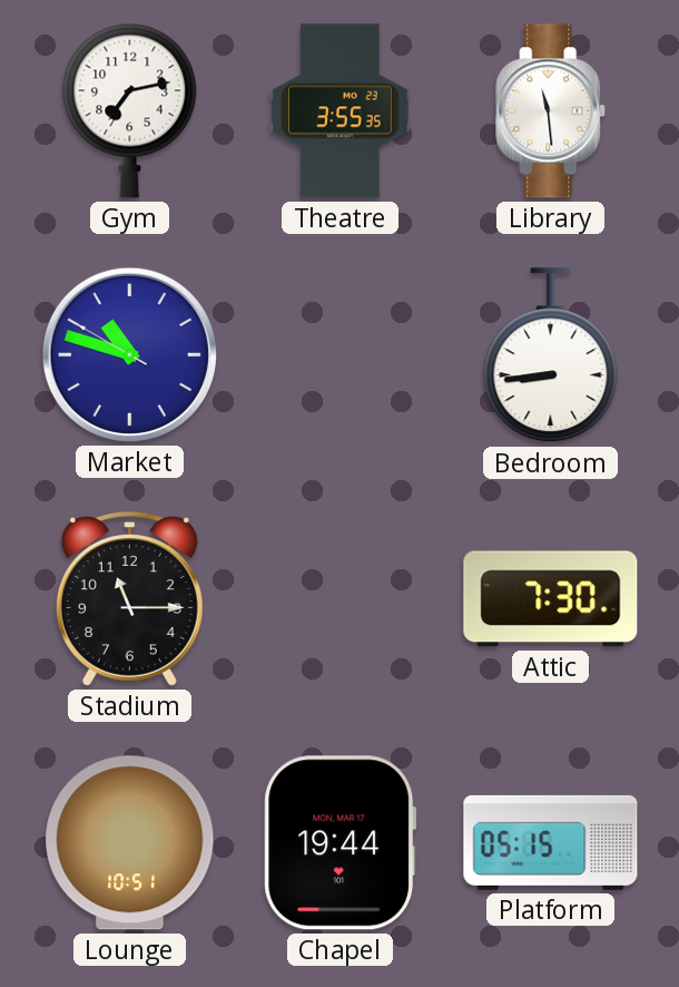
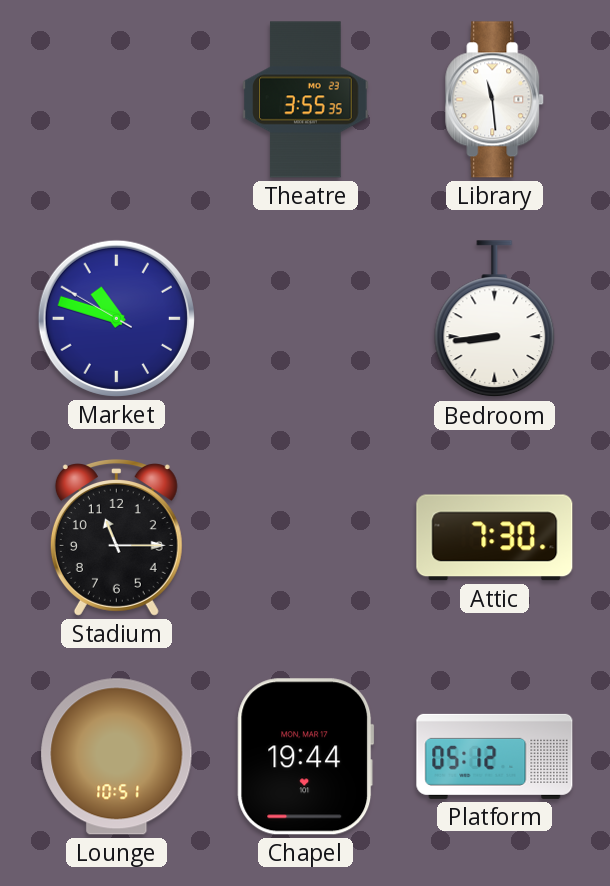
Gym: 7:13 -> none
Platform: 05:15 -> 05:12
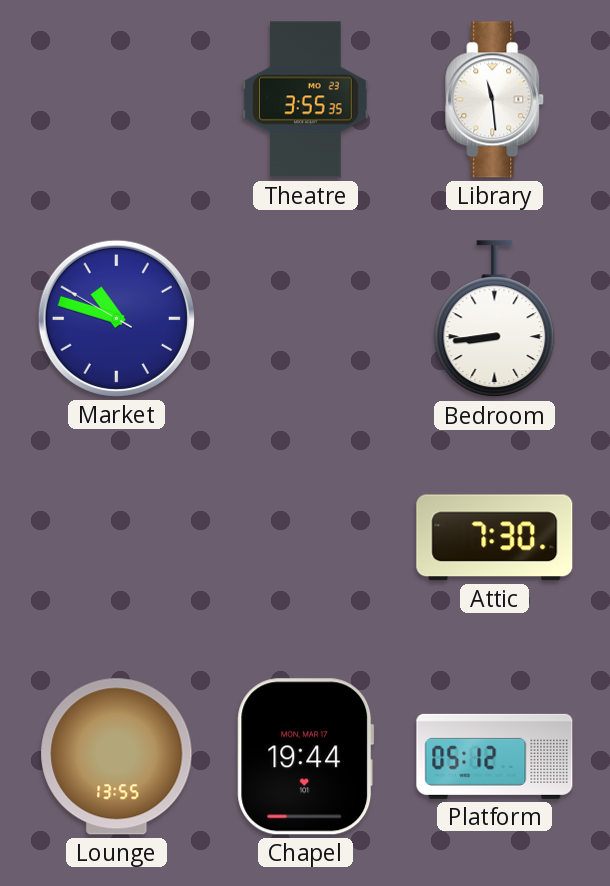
Stadium: 11:15 -> none
Lounge: 10:51 -> 13:55
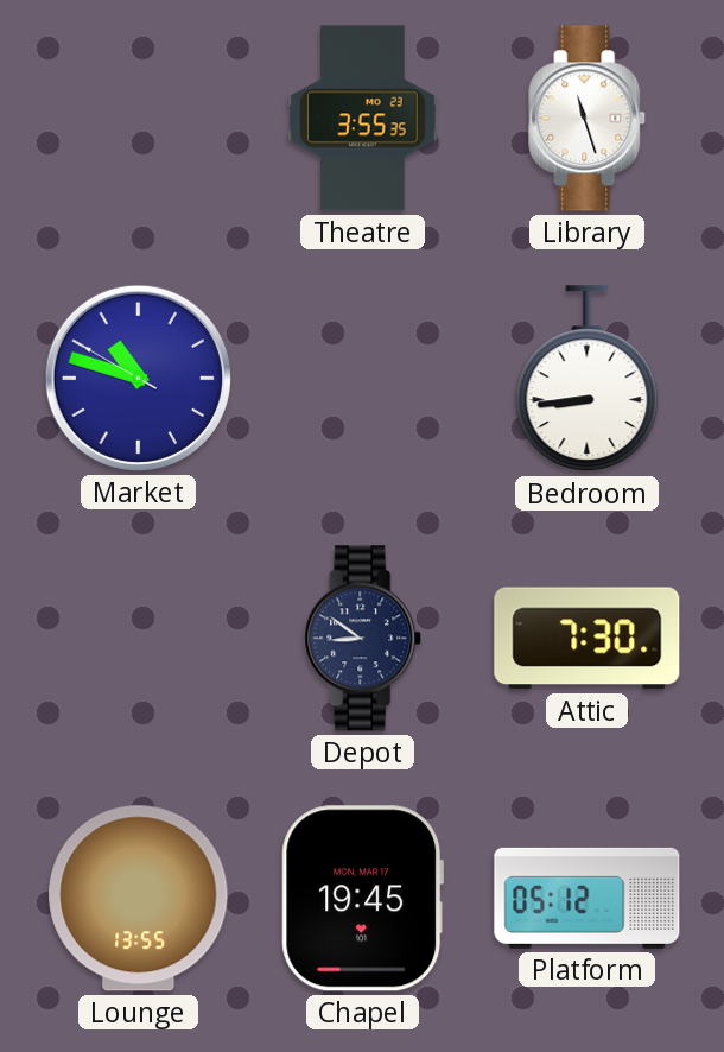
Library: 11:29 -> 11:27
Depot: none -> 8:51
Chapel: 19:44 -> 19:45
